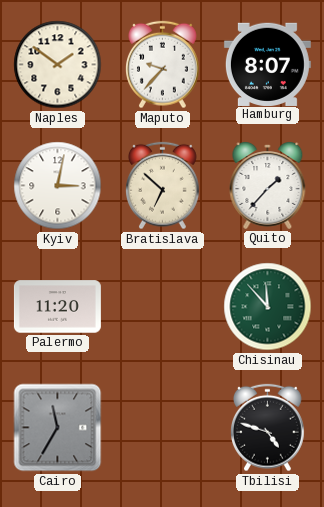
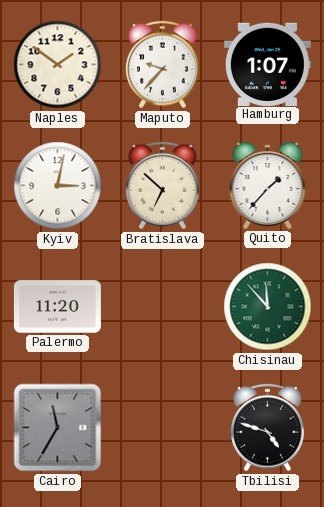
Hamburg: 8:07 -> 1:07
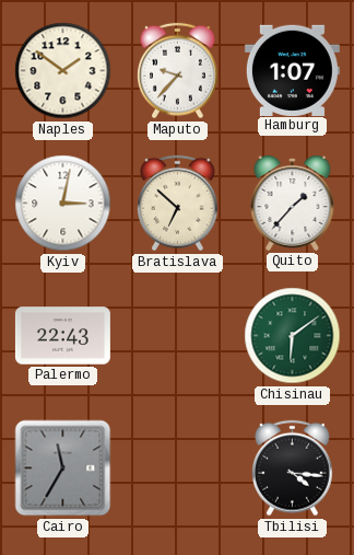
Palermo: 11:20 -> 22:43
Chisinau: 11:53 -> 6:09
Tbilisi: 4:48 -> 4:16
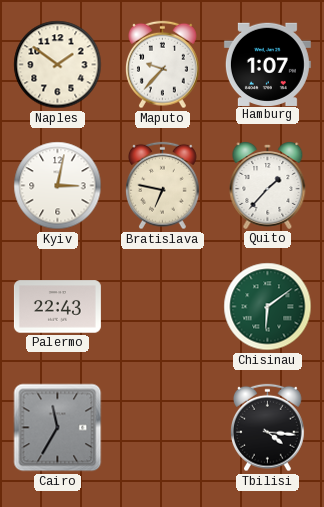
Bratislava: 6:52 -> 6:47
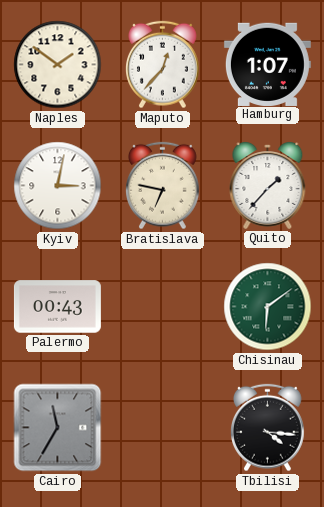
Maputo: 9:37 -> 12:37
Palermo: 22:43 -> 00:43
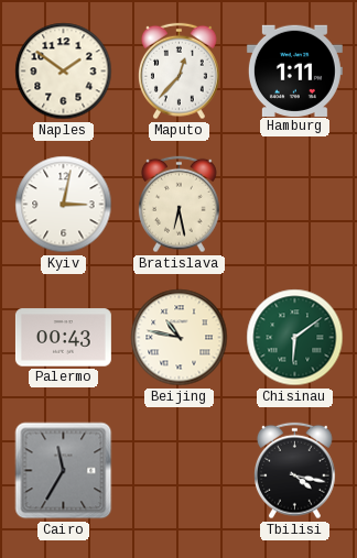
Hamburg: 1:07 -> 1:11
Bratislava: 6:47 -> 6:28
Quito: 1:37 -> none
Beijing: none -> 10:47
Tbilisi: 4:16 -> 4:17
